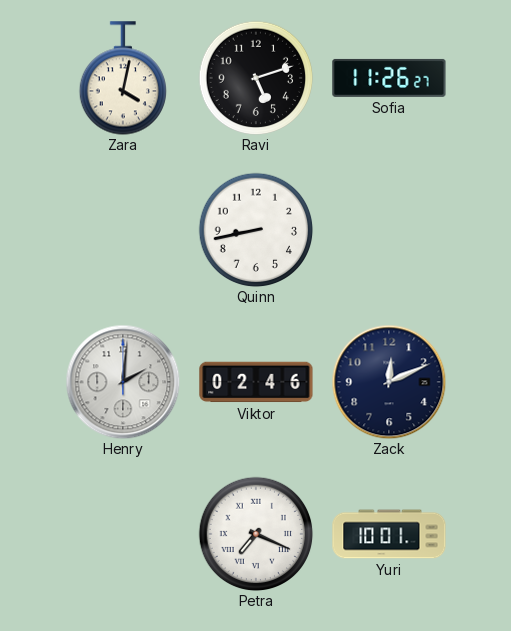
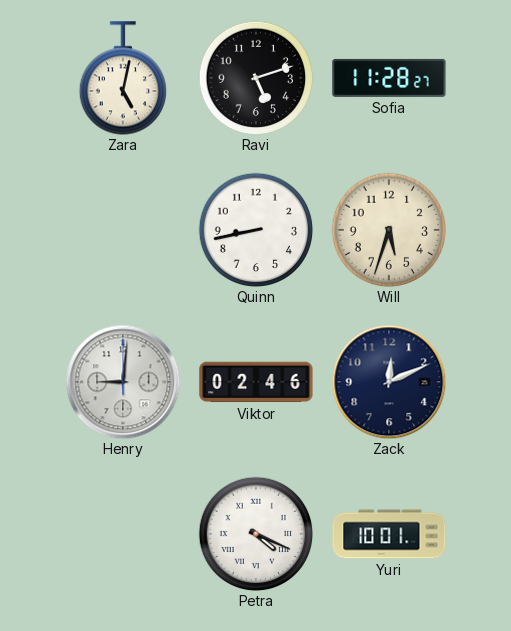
Zara: 4:02 -> 5:02
Sofia: 11:26 -> 11:28
Will: none -> 5:33
Henry: 2:01 -> 9:01
Petra: 7:19 -> 4:19
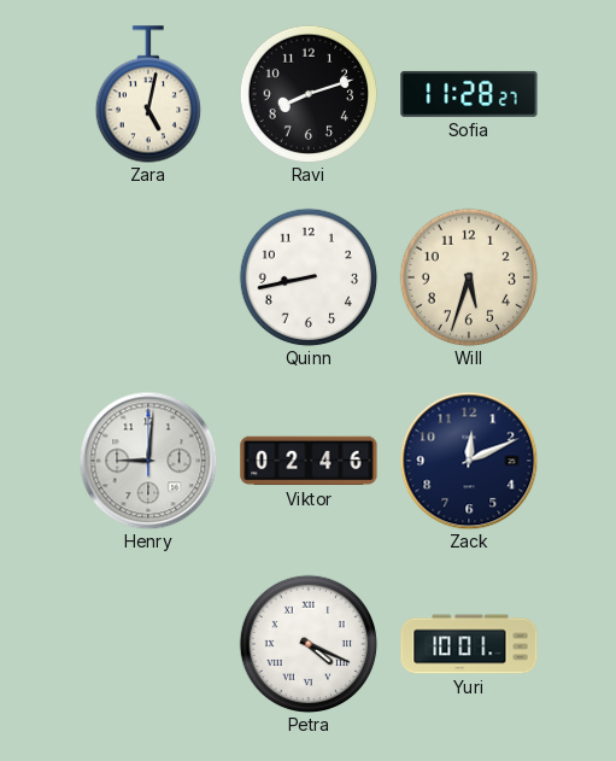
Ravi: 5:12 -> 8:12
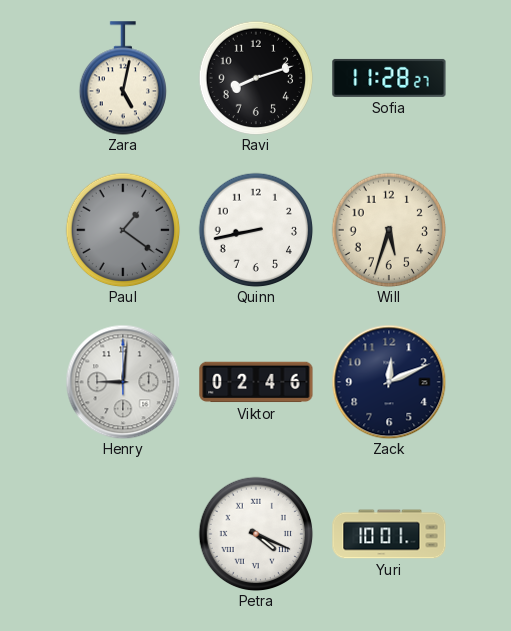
Paul: none -> 1:21
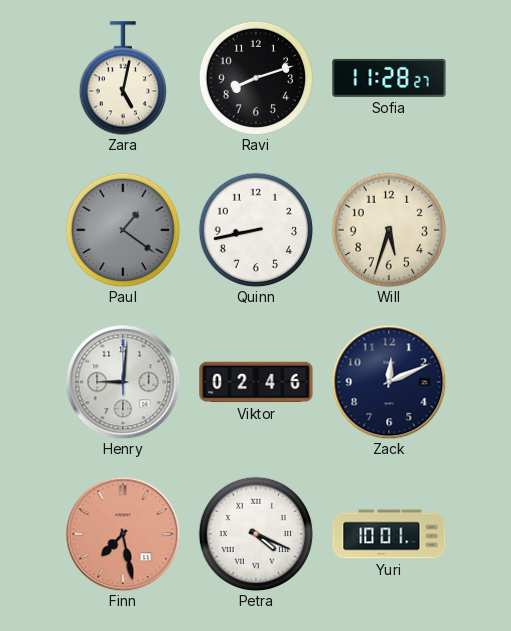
Finn: none -> 7:28
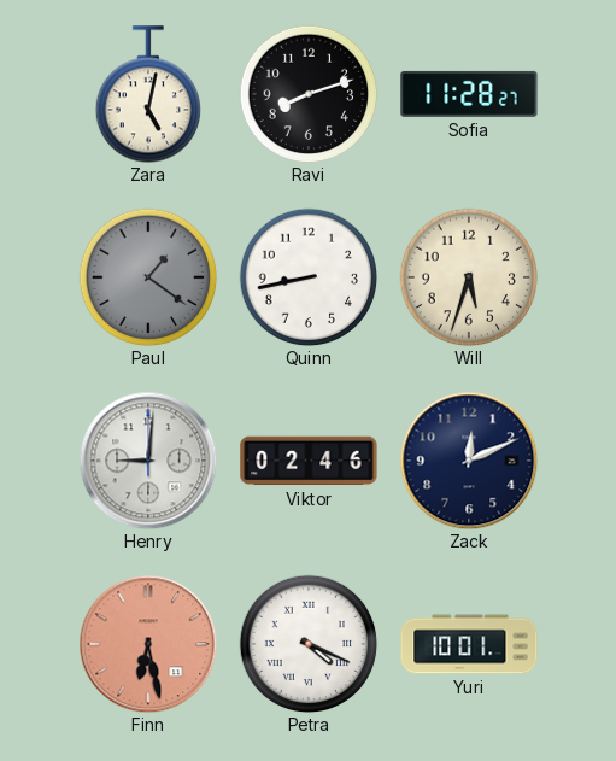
Finn: 7:28 -> 6:28
